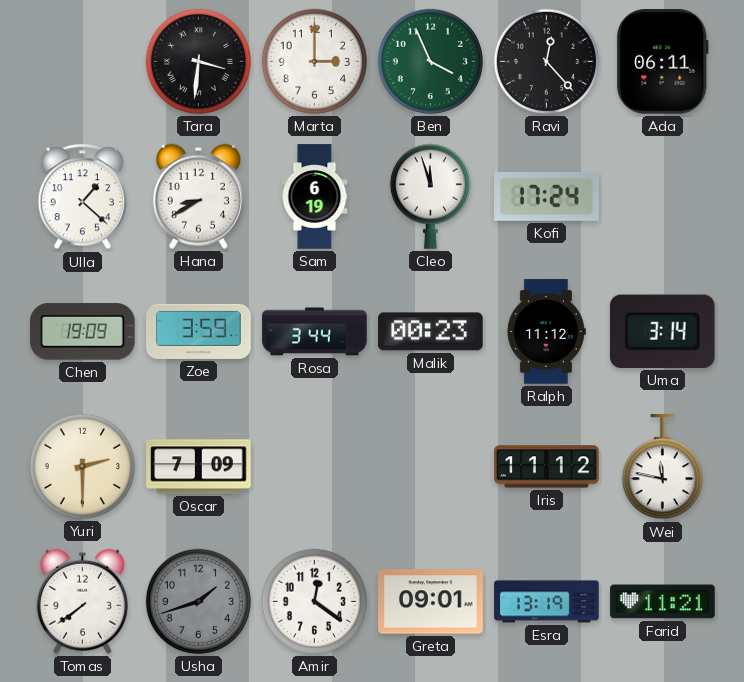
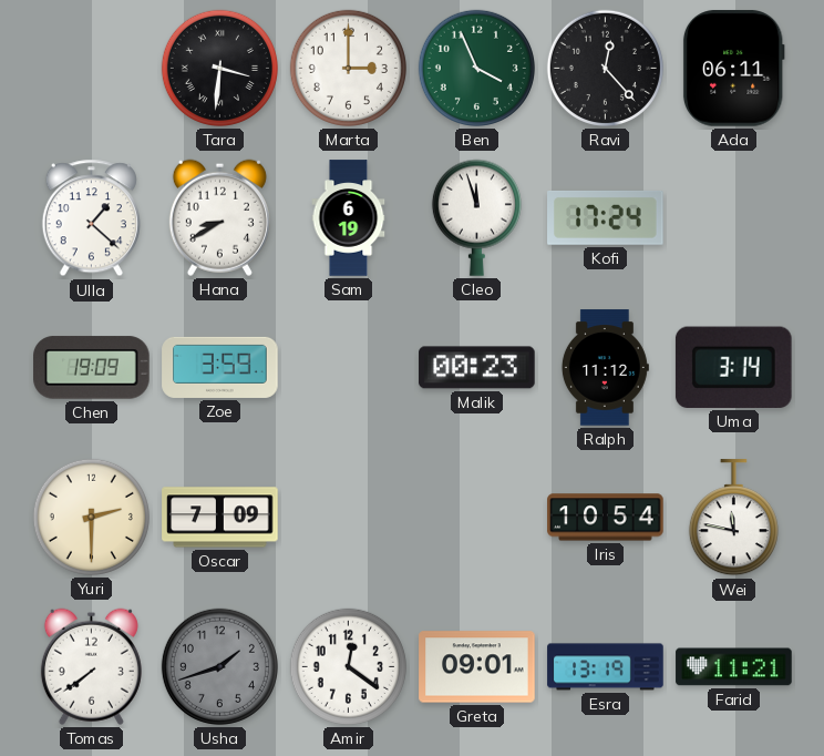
Rosa: 3:44 -> none
Iris: 11:12 -> 10:54
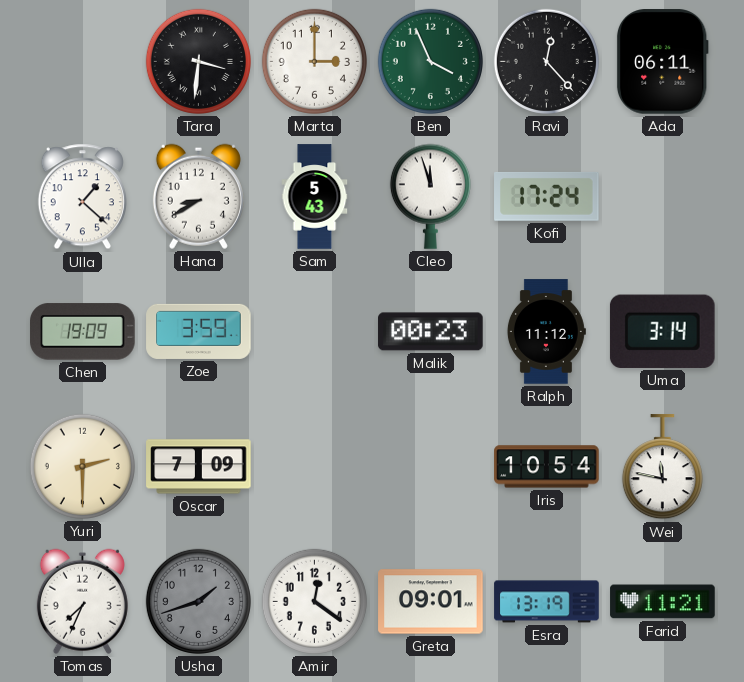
Sam: 6:19 -> 5:43
Tomas: 7:39 -> 7:34
